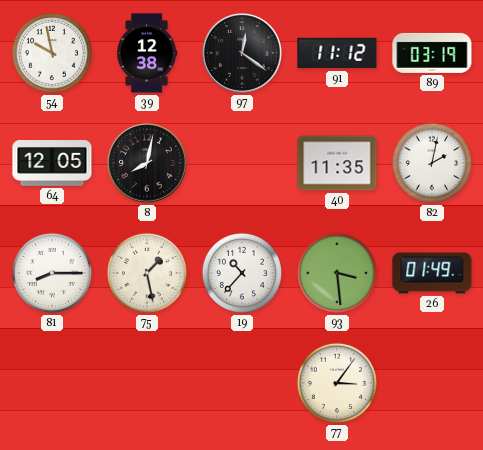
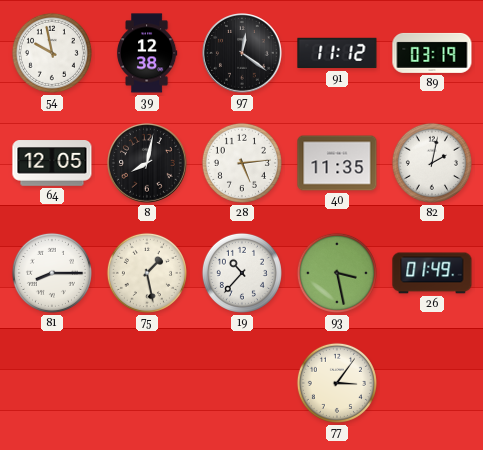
28: none -> 5:14
93: 3:29 -> 3:28
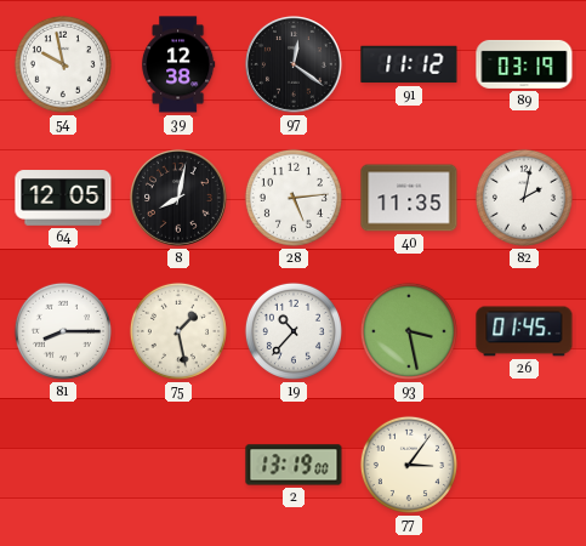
26: 01:49 -> 01:45
2: none -> 13:19
